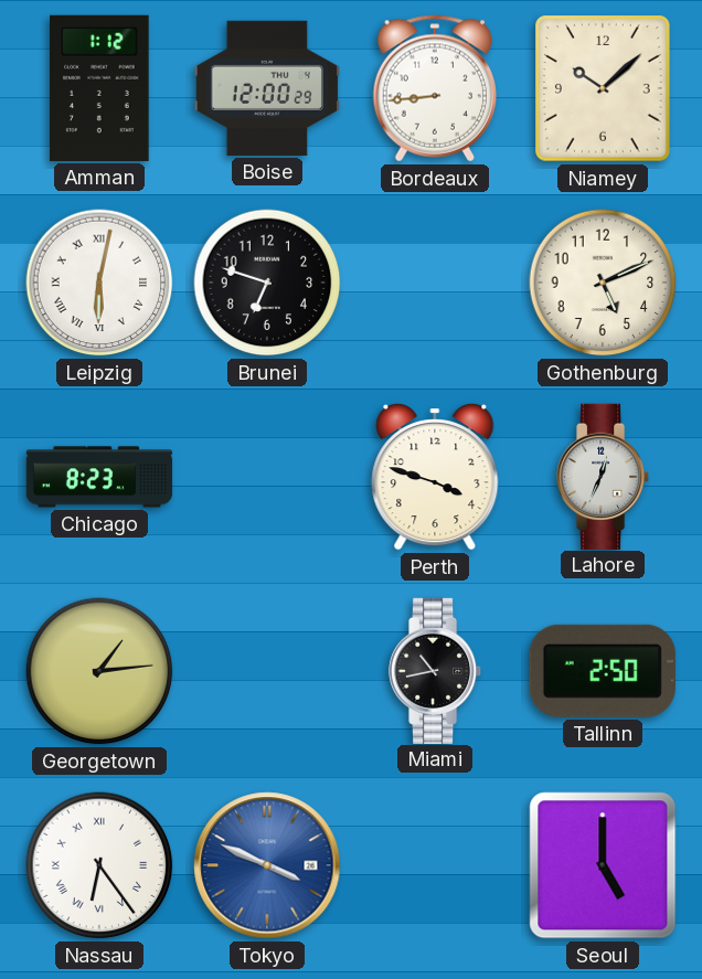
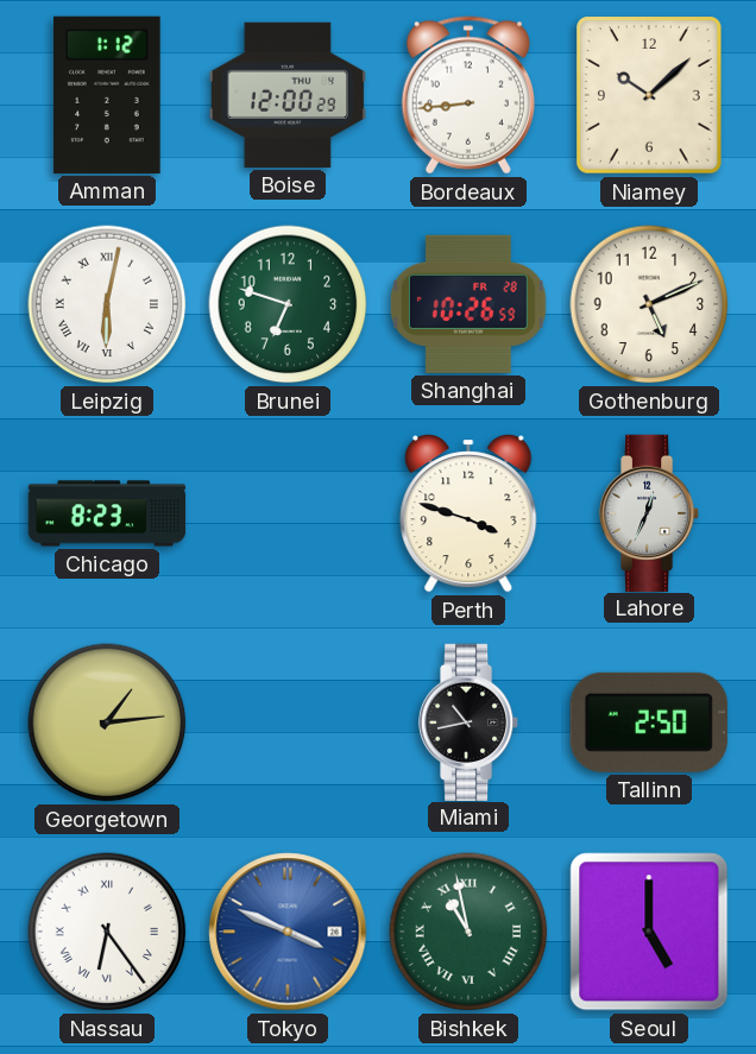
Brunei dial: black -> green
Shanghai: none -> 10:26
Bishkek: none -> 10:58
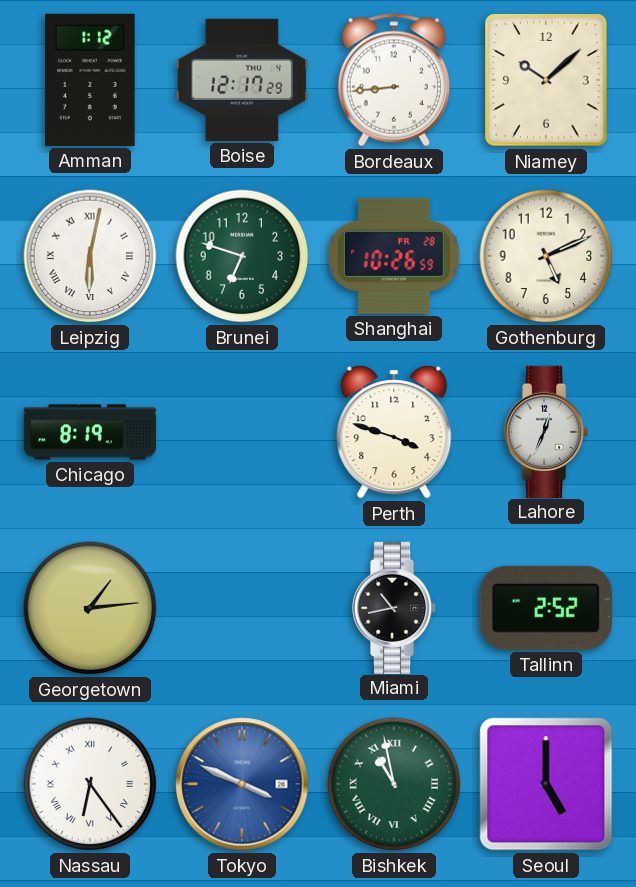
Boise: 12:00 -> 12:17
Chicago: 8:23 -> 8:19
Tallinn: 2:50 -> 2:52
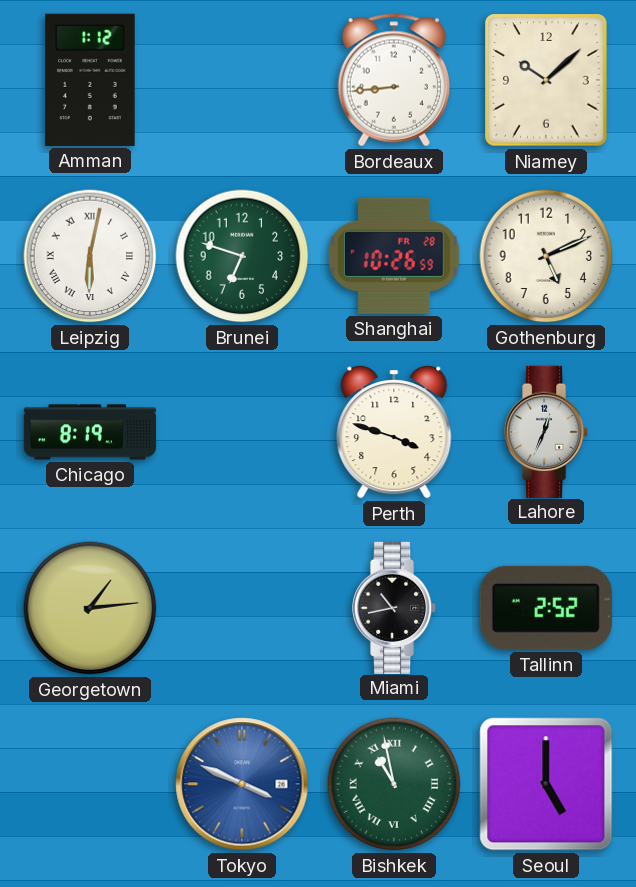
Boise: 12:17 -> none
Nassau: 6:24 -> none
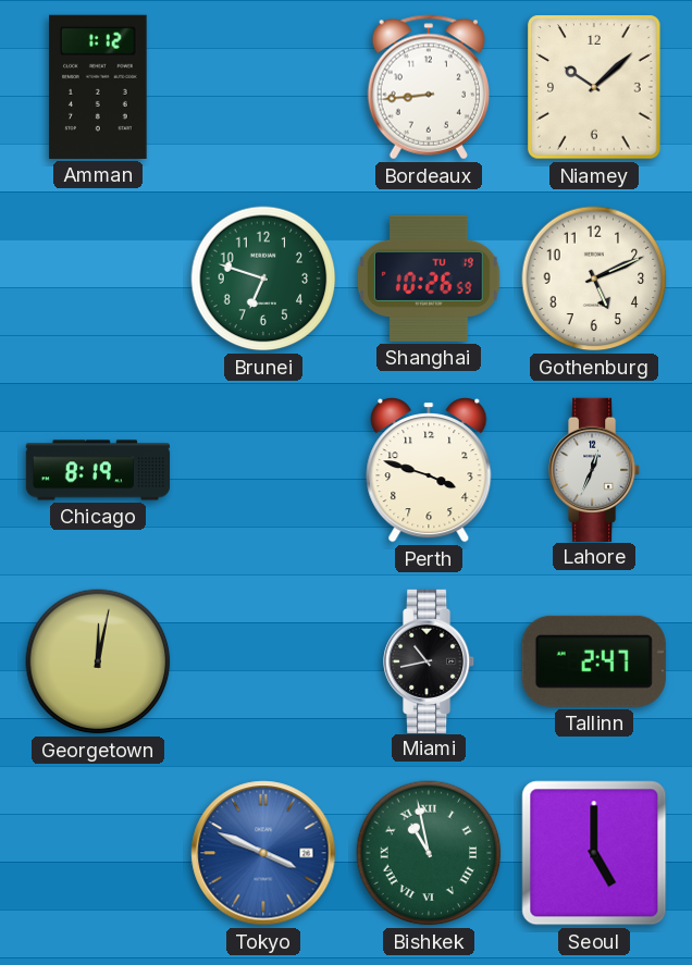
Leipzig: 6:02 -> none
Shanghai date: FR 28 -> TU 19
Georgetown: 1:14 -> 12:02
Tallinn: 2:52 -> 2:47
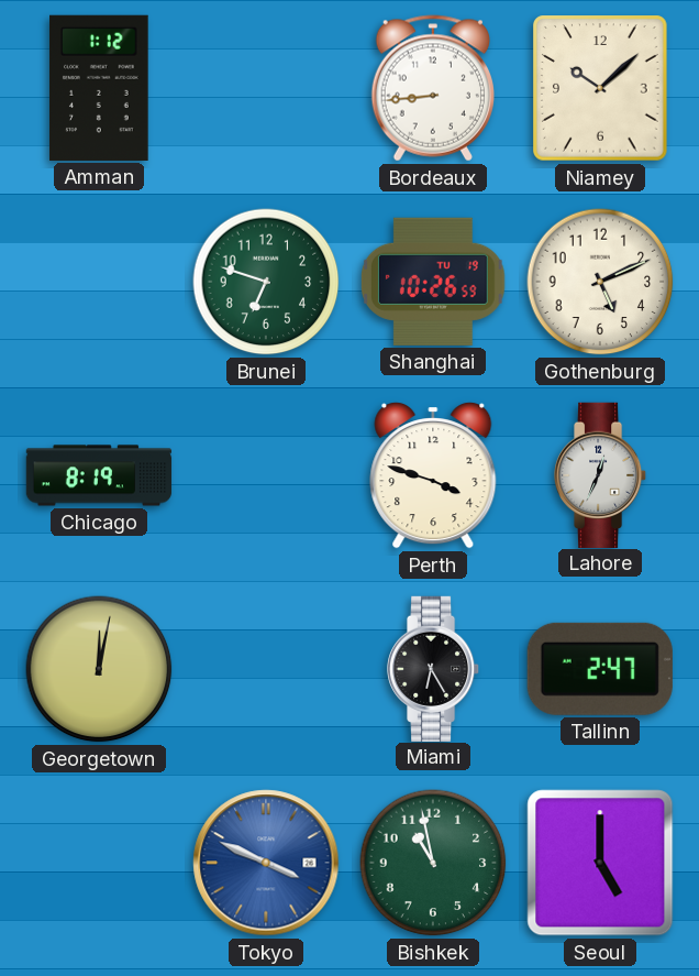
Miami: 10:43 -> 6:25
Bishkek numerals: Roman -> Arabic
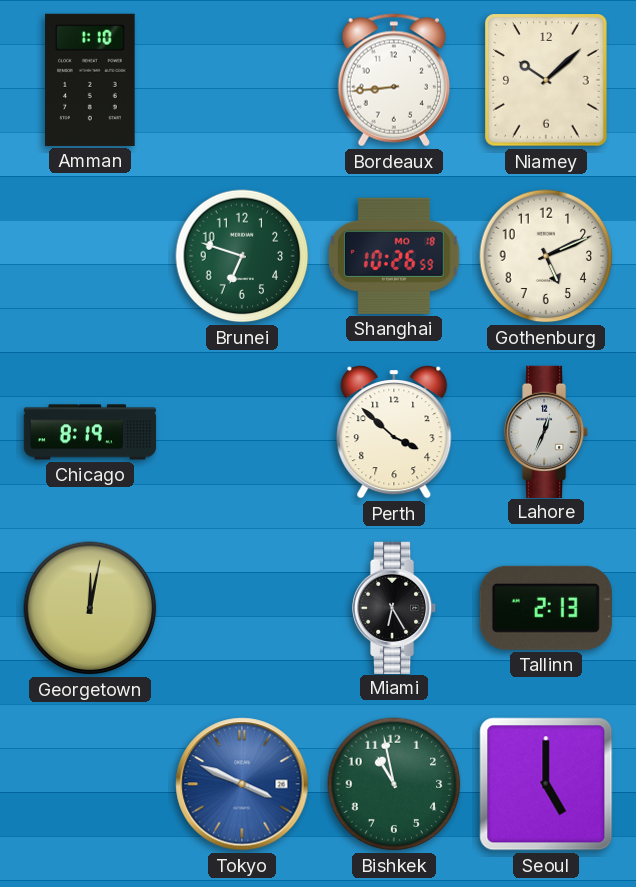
Amman: 1:12 -> 1:10
Shanghai date: TU 19 -> MO 18
Perth: 3:48 -> 3:52
Tallinn: 2:47 -> 2:13
